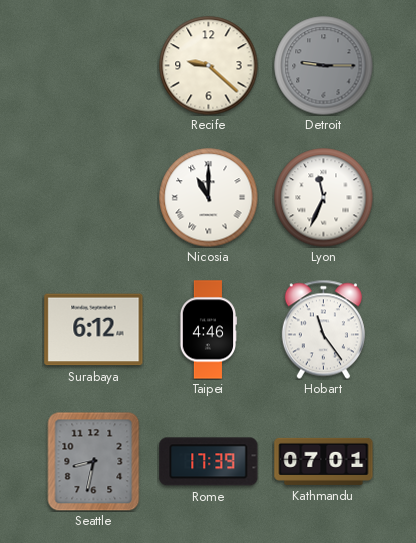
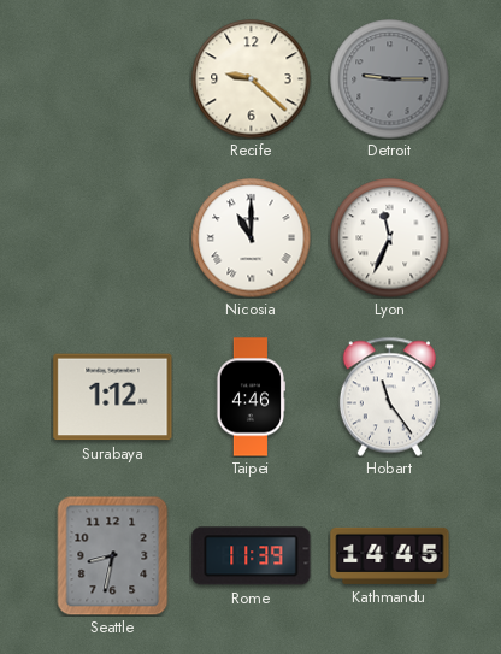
Surabaya: 6:12 -> 1:12
Rome: 17:39 -> 11:39
Kathmandu: 07:01 -> 14:45
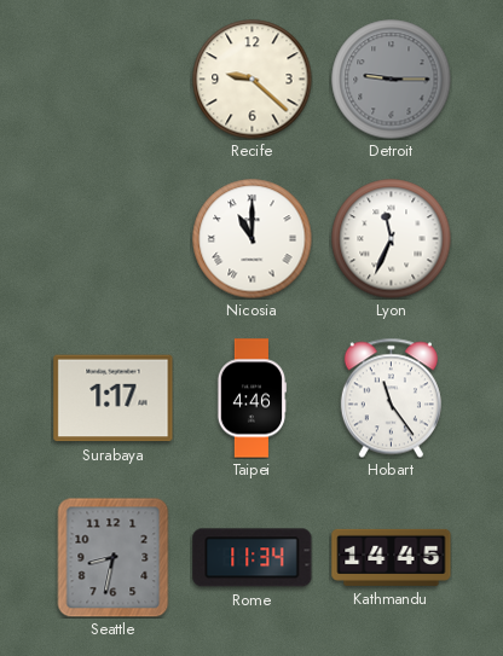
Surabaya: 1:12 -> 1:17
Rome: 11:39 -> 11:34
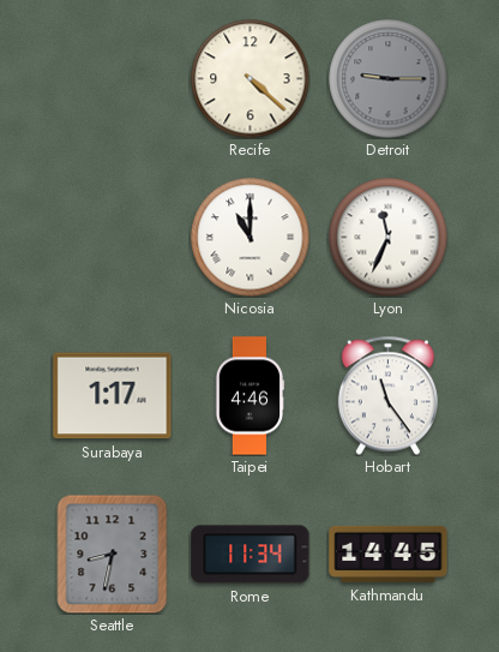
Recife: 9:22 -> 4:22
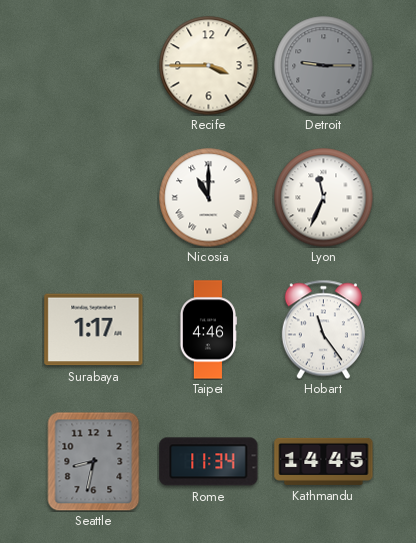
Recife: 4:22 -> 3:45
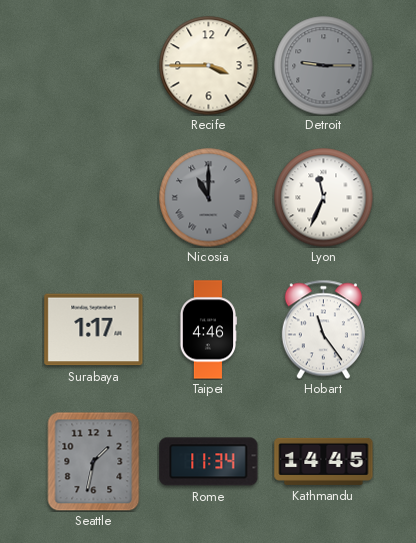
Nicosia dial: white -> grey
Seattle: 8:32 -> 1:32
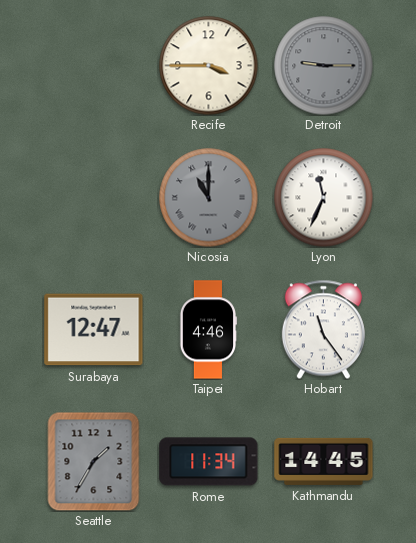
Surabaya: 1:17 -> 12:47
Seattle: 1:32 -> 1:35
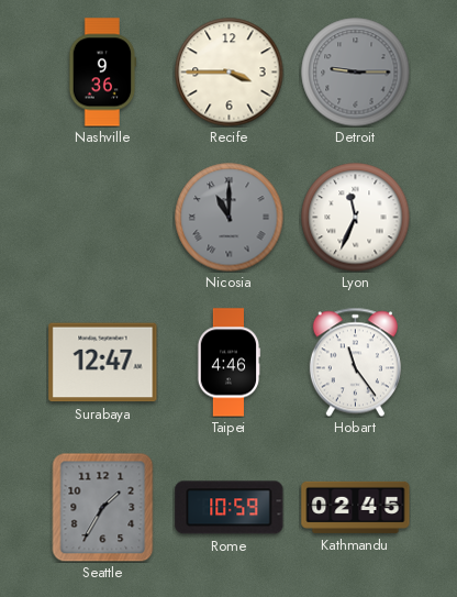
Nashville: none -> 9:36
Rome: 11:34 -> 10:59
Kathmandu: 14:45 -> 02:45
